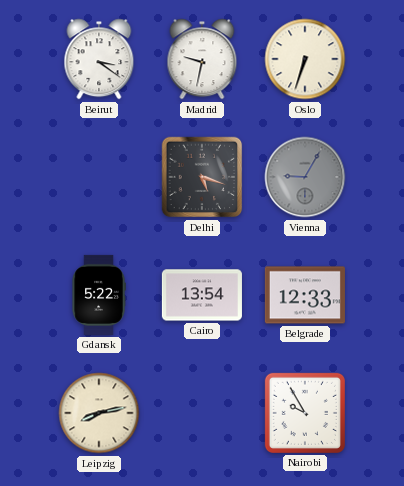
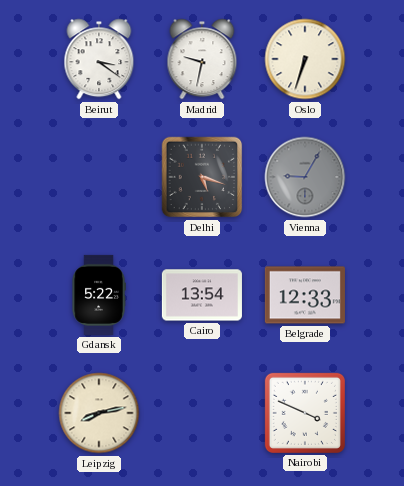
Nairobi: 9:55 -> 3:49
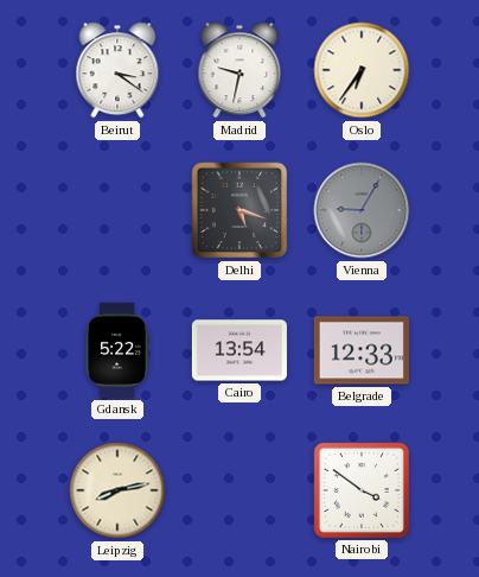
Oslo: 6:33 -> 6:36
Nairobi: 3:49 -> 3:51
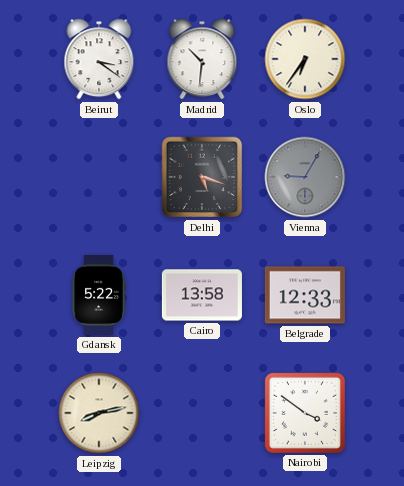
Madrid: 9:32 -> 10:31
Cairo: 13:54 -> 13:58
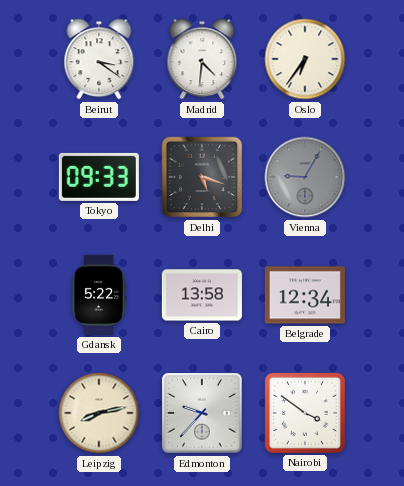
Madrid: 10:31 -> 4:31
Tokyo: none -> 09:33
Belgrade: 12:33 -> 12:34
Edmonton: none -> 9:37
